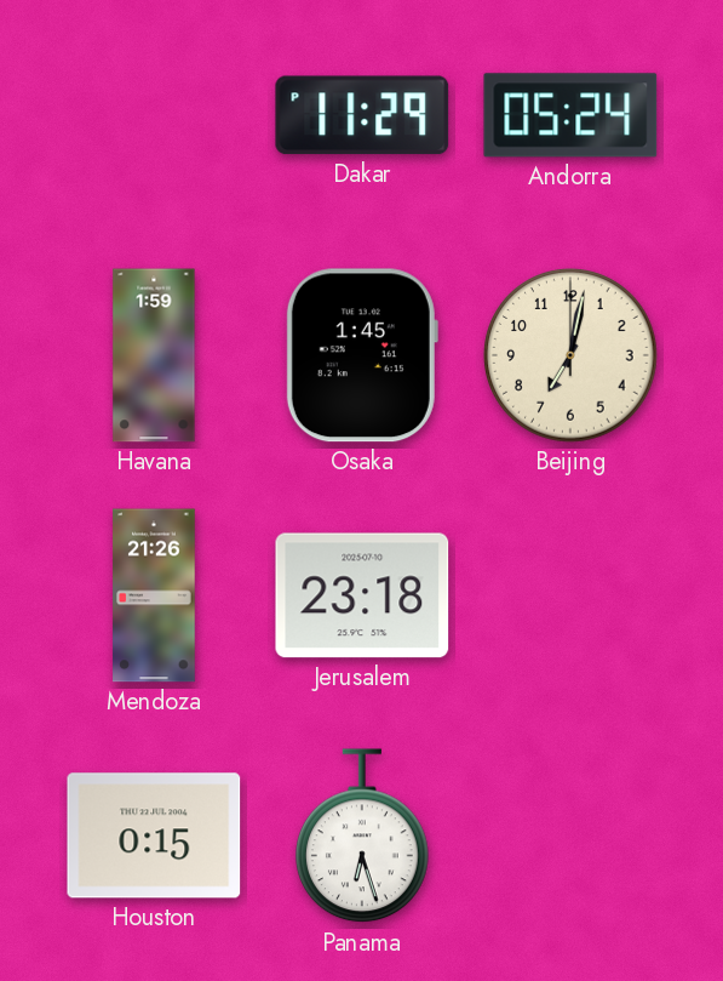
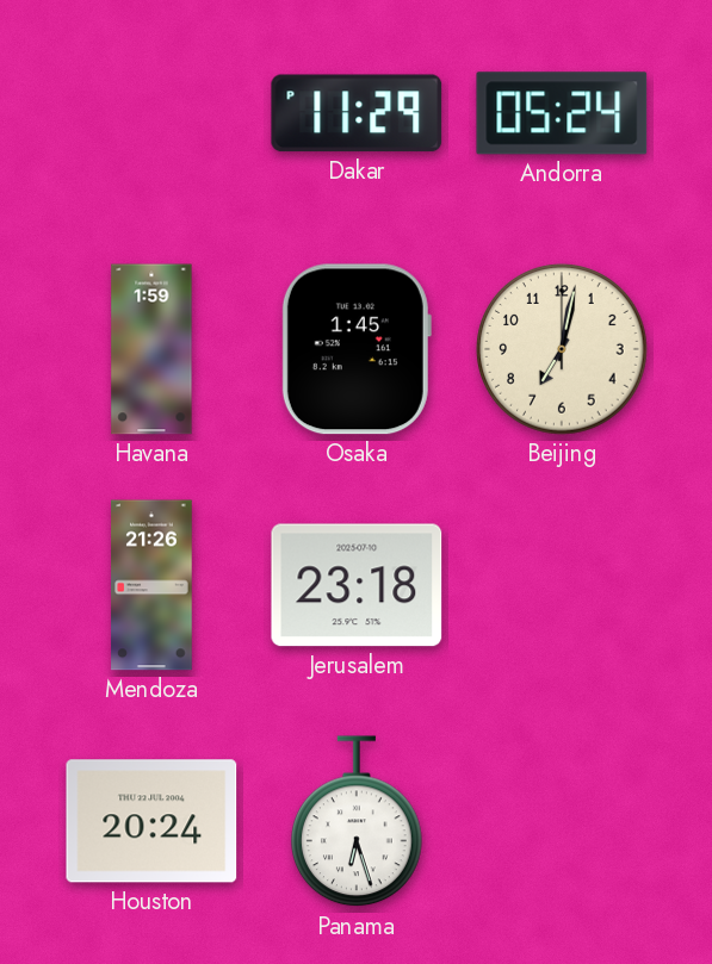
Houston: 0:15 -> 20:24
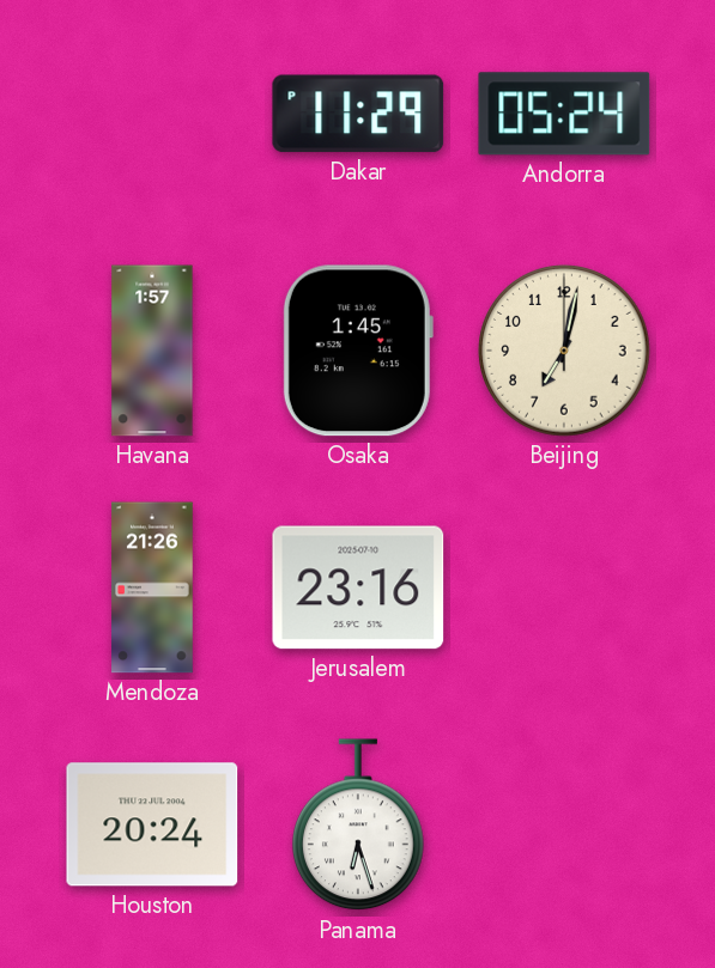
Havana: 1:59 -> 1:57
Jerusalem: 23:18 -> 23:16
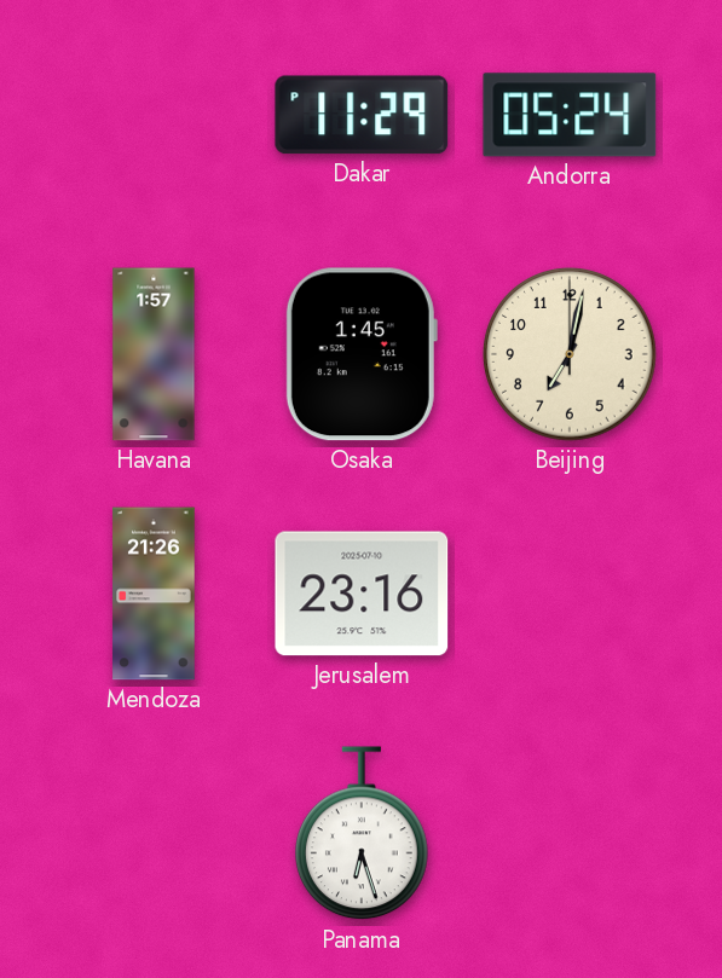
Houston: 20:24 -> none
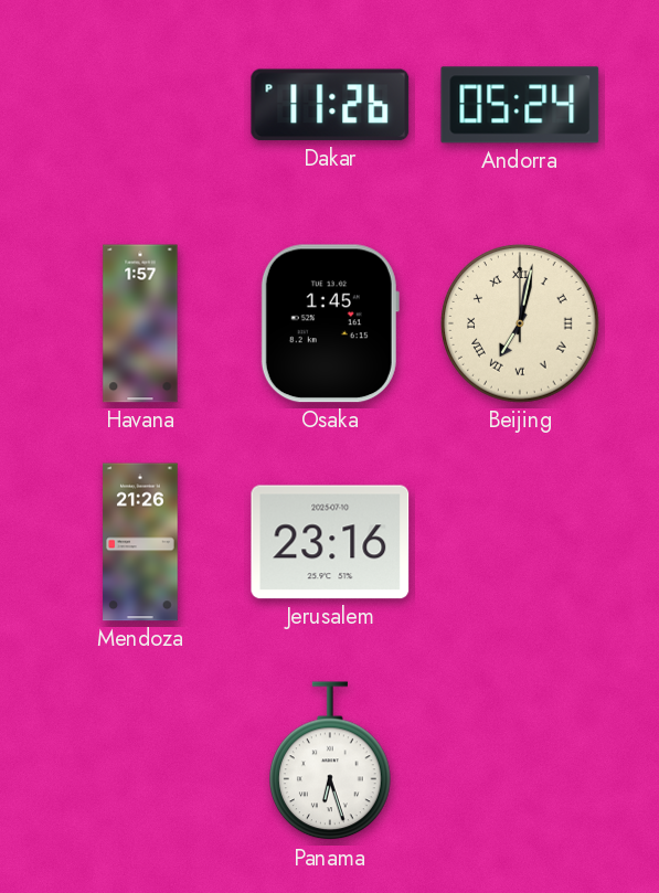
Dakar: 11:29 -> 11:26
Beijing numerals: Arabic -> Roman
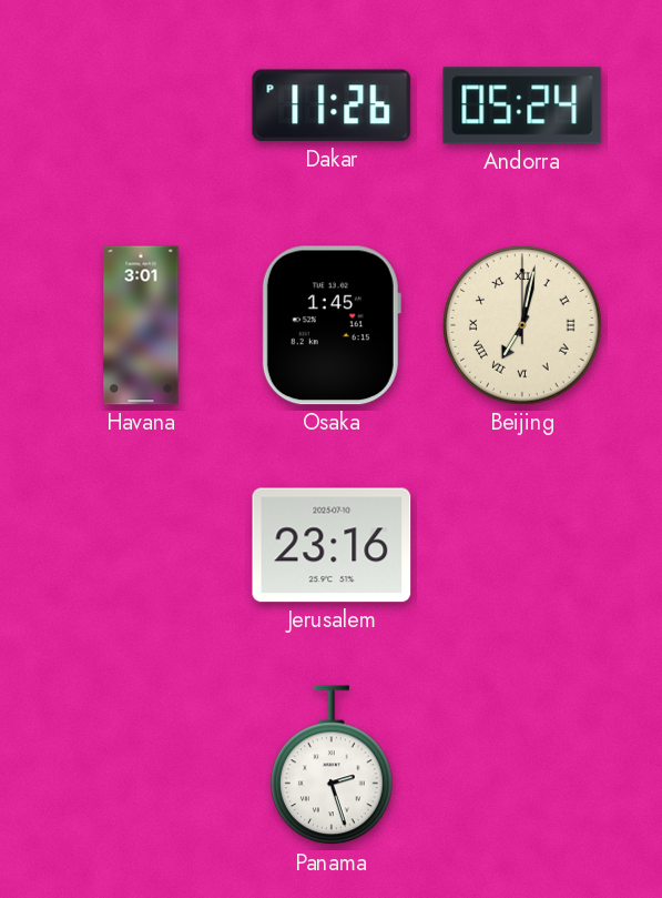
Havana: 1:57 -> 3:01
Mendoza: 21:26 -> none
Panama: 6:27 -> 2:27
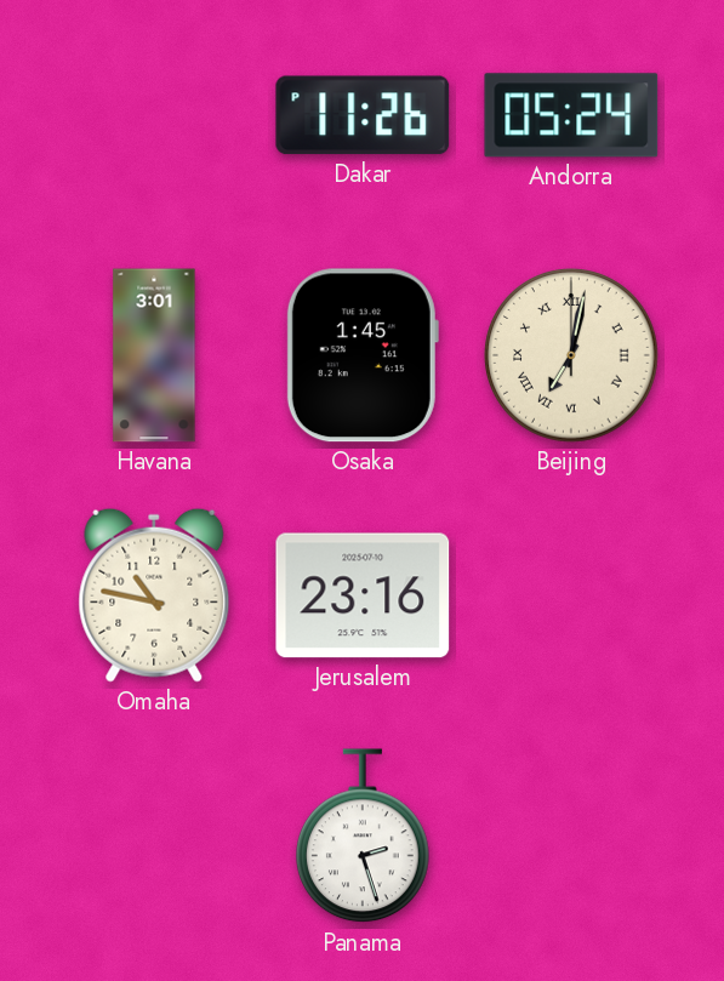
Omaha: none -> 10:47
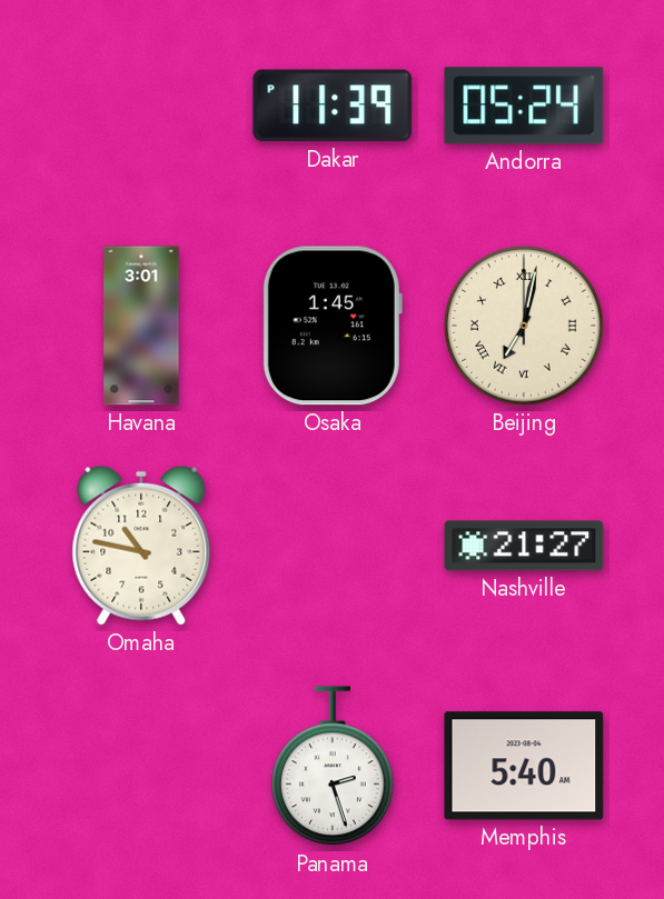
Dakar: 11:26 -> 11:39
Jerusalem: 23:16 -> none
Nashville: none -> 21:27
Memphis: none -> 5:40
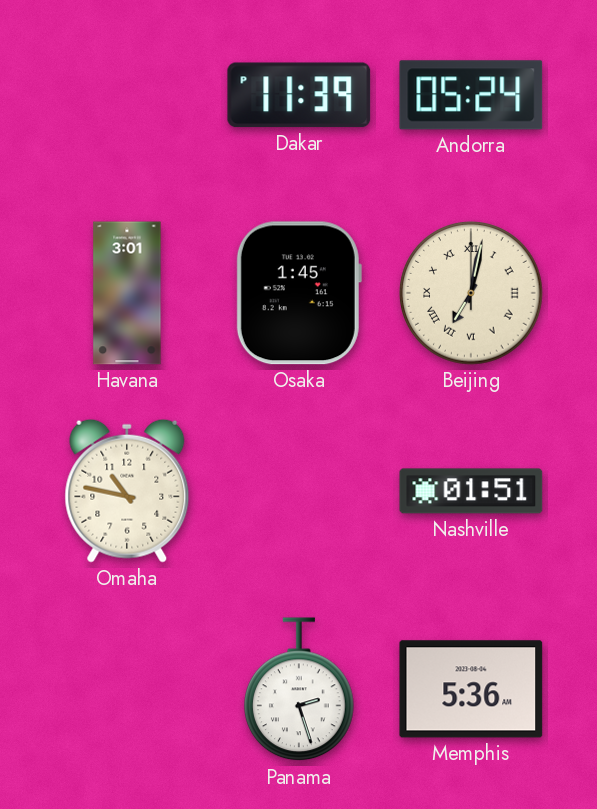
Nashville: 21:27 -> 01:51
Memphis: 5:40 -> 5:36
